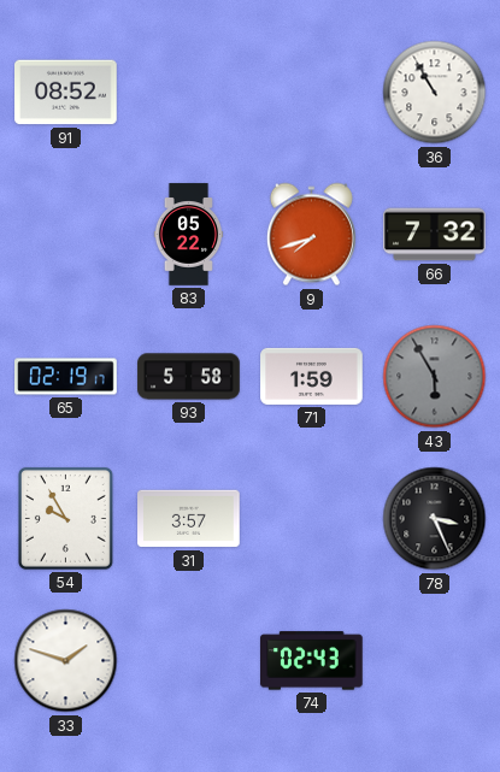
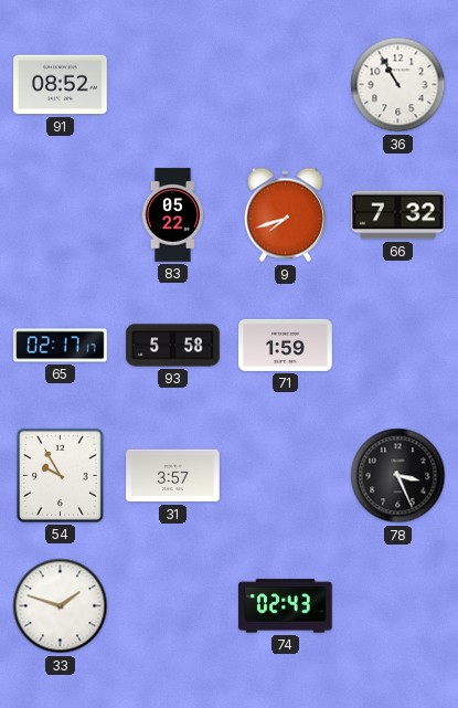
65: 02:19 -> 02:17
43: 5:55 -> none
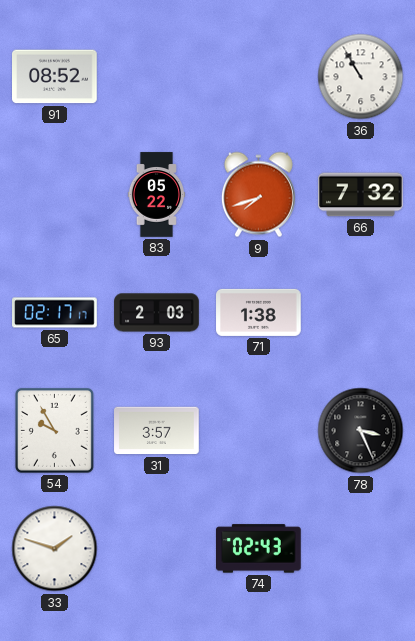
93: 5:58 -> 2:03
71: 1:59 -> 1:38
